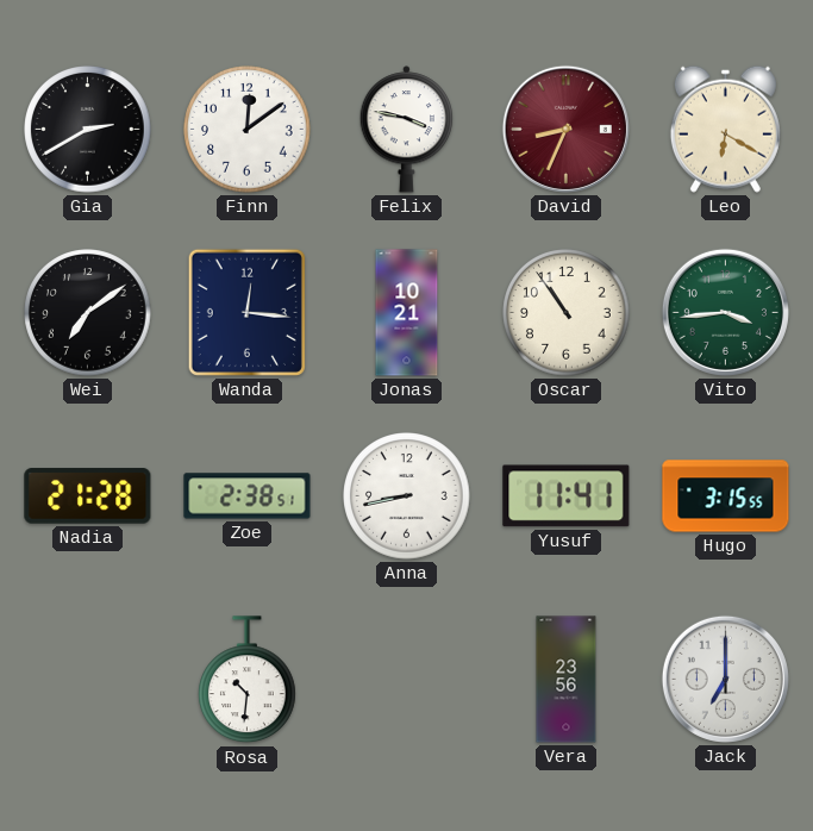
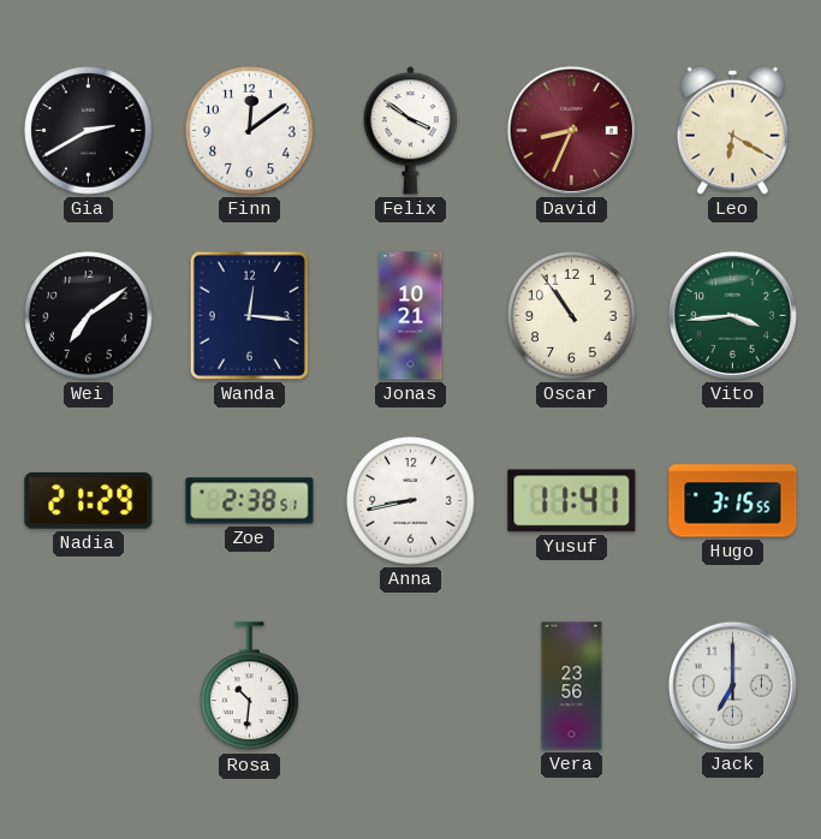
Felix: 3:47 -> 3:51
Nadia: 21:28 -> 21:29
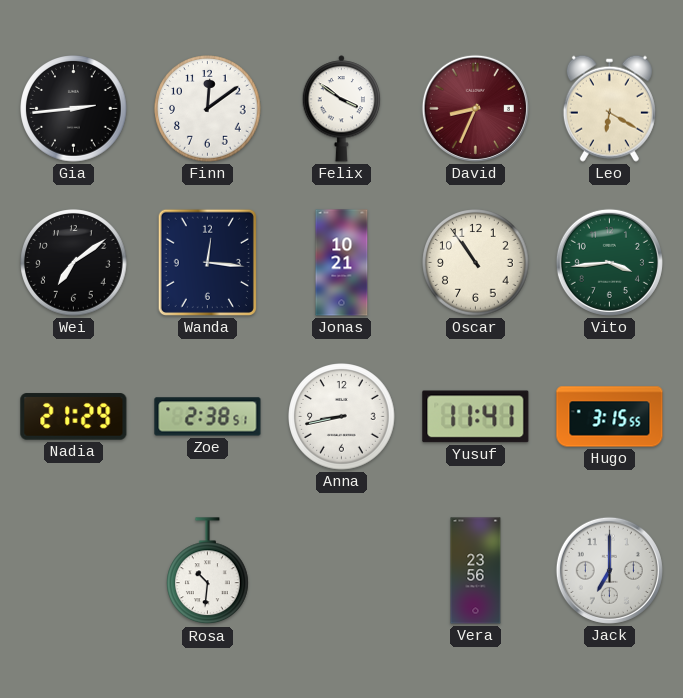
Gia: 2:40 -> 2:44
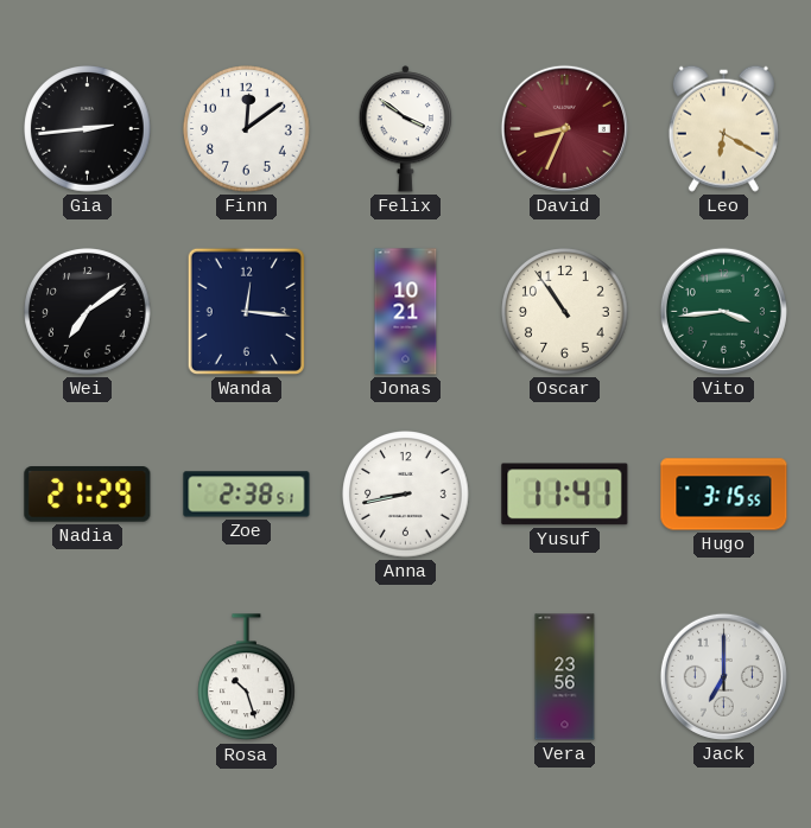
Rosa: 10:31 -> 10:27
